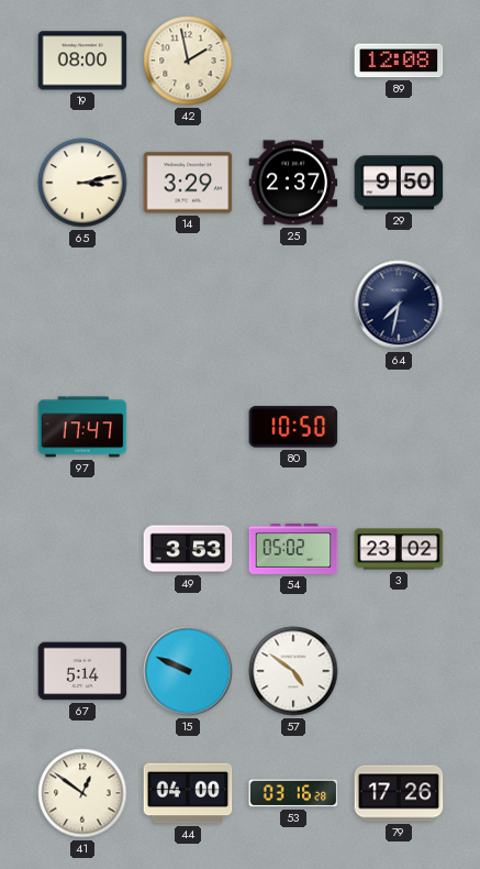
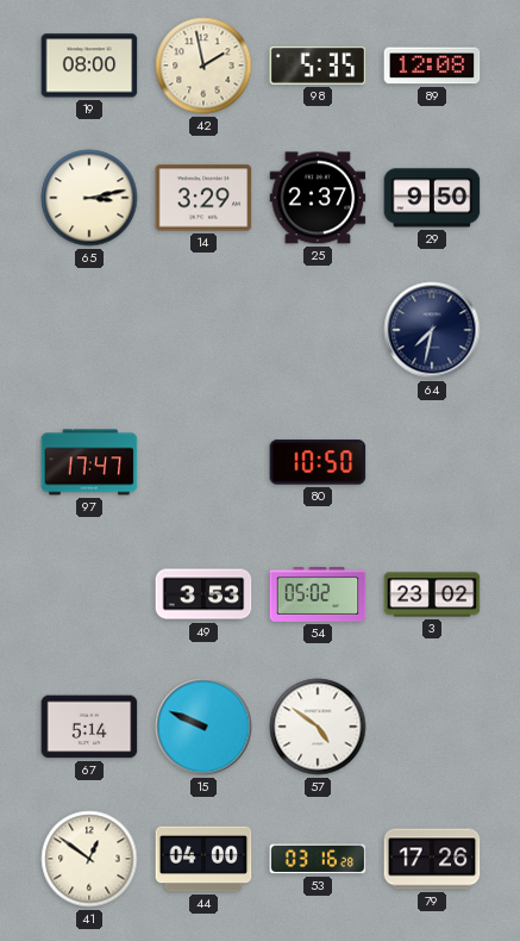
98: none -> 5:35
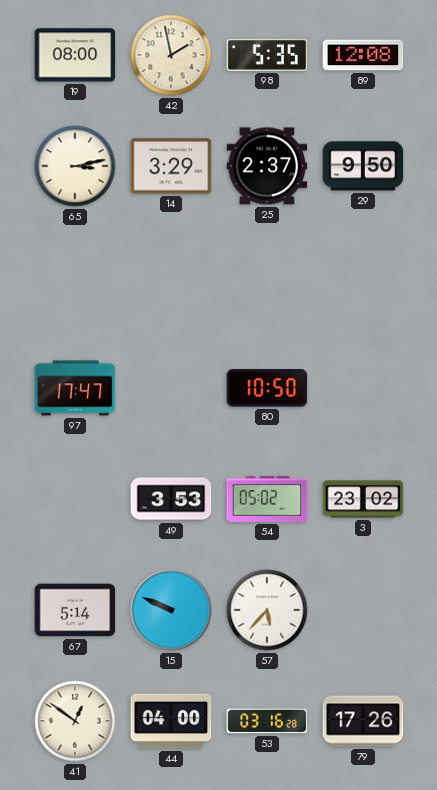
64: 7:32 -> none
57: 4:51 -> 5:37
